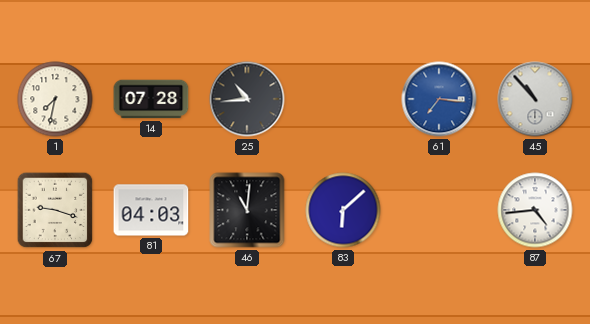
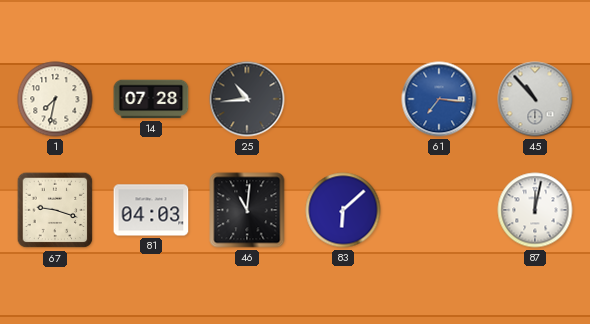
87: 4:44 -> 12:02
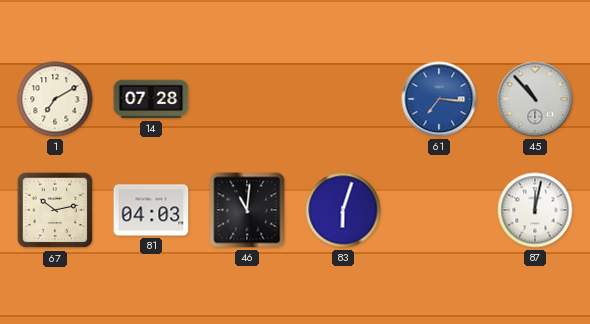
1: 7:32 -> 7:10
25: 10:44 -> none
67: 9:18 -> 10:13
83: 6:08 -> 6:03
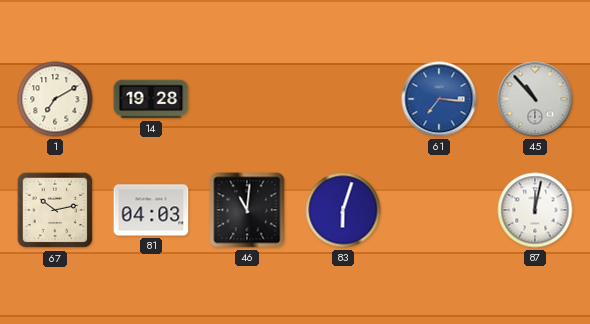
14: 07:28 -> 19:28
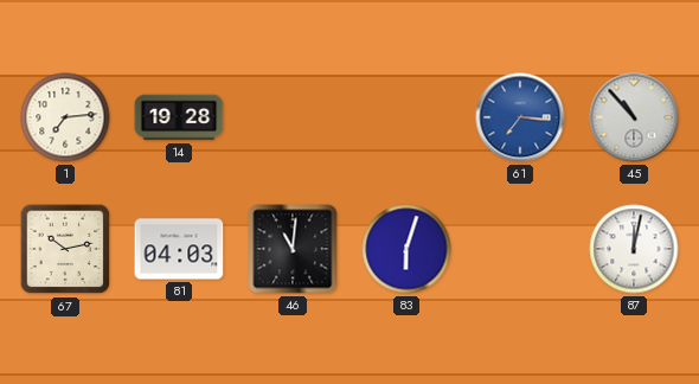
1: 7:10 -> 7:14
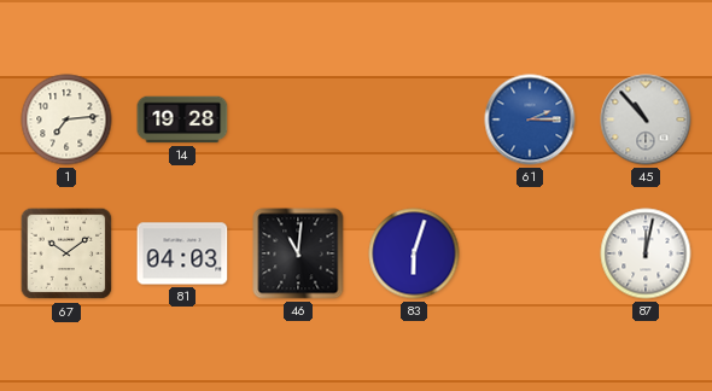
61: 7:16 -> 2:15
67: 10:13 -> 10:09
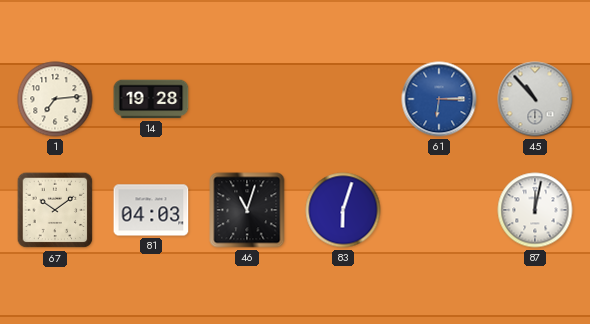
61: 2:15 -> 6:15
46: 11:01 -> 11:03
